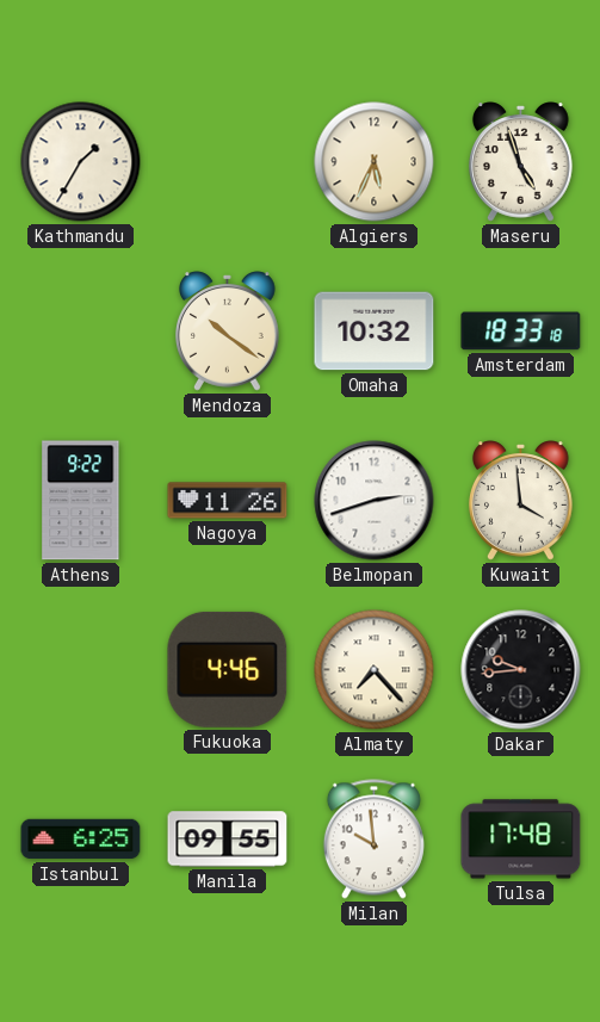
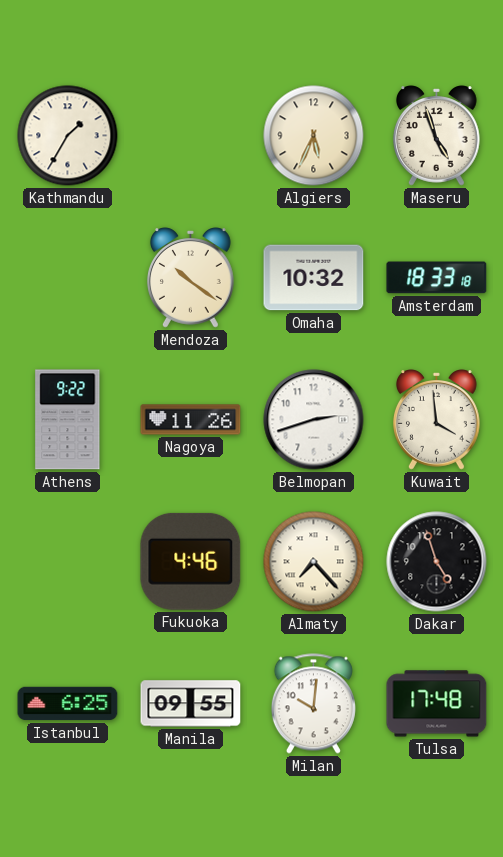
Dakar: 9:44 -> 4:57
Milan: 9:59 -> 10:01
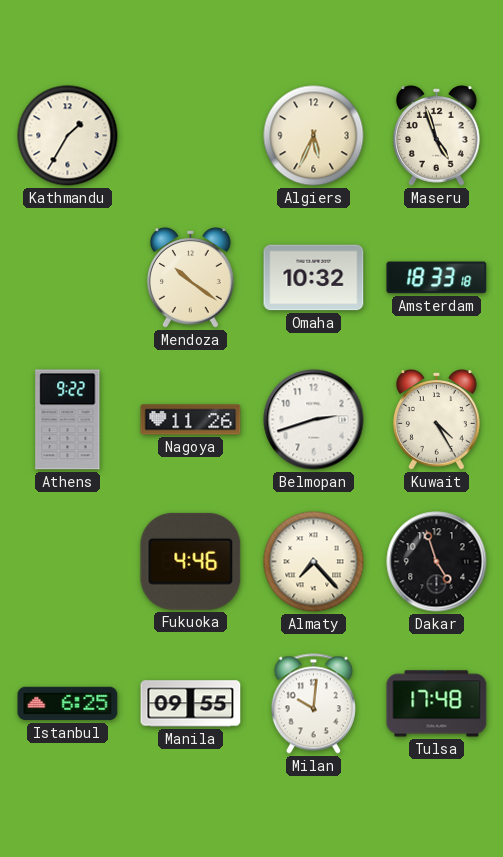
Kuwait: 3:59 -> 4:25
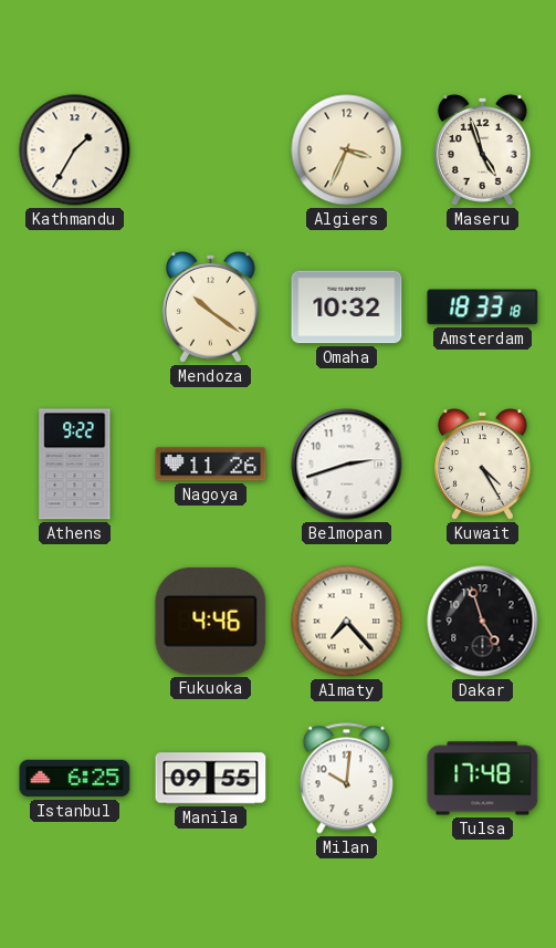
Algiers: 5:34 -> 3:34
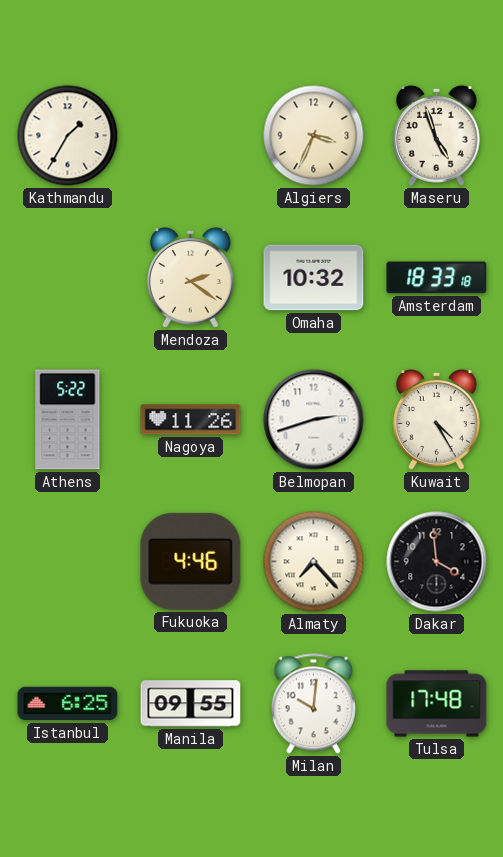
Mendoza: 10:21 -> 2:21
Athens: 9:22 -> 5:22
Dakar: 4:57 -> 3:59
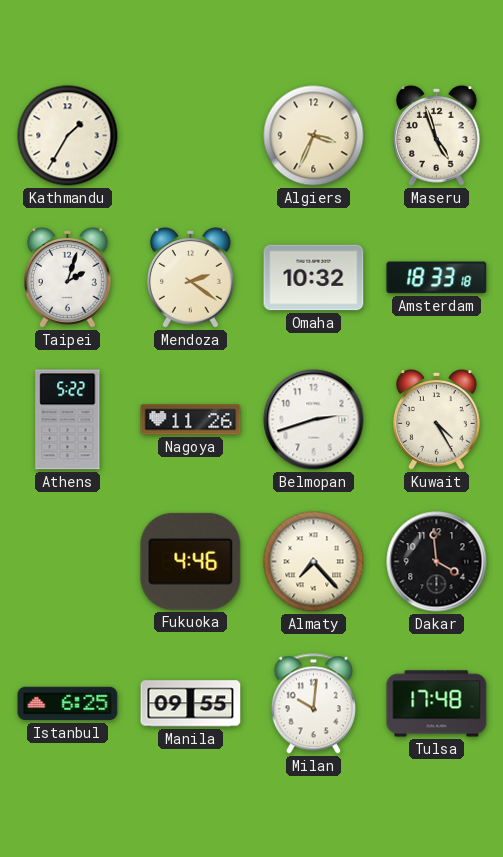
Taipei: none -> 2:03
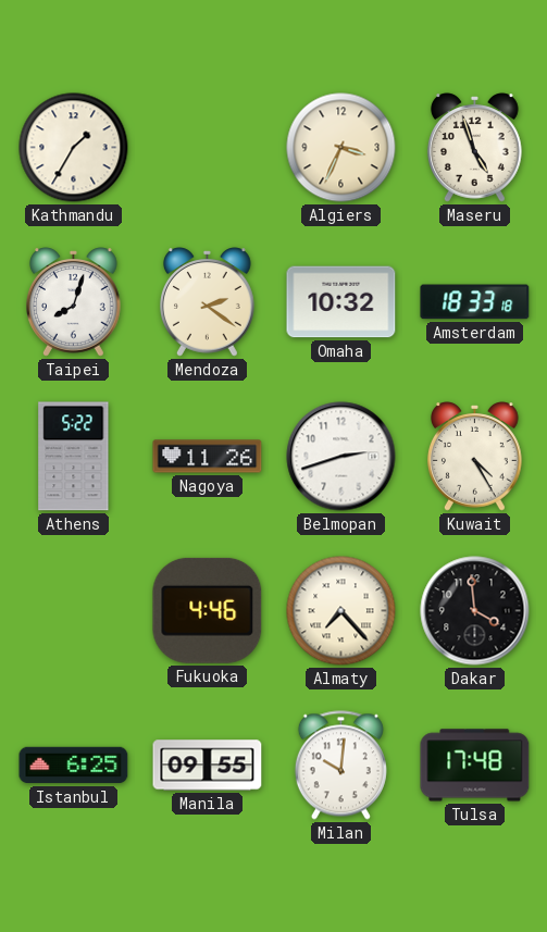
Taipei: 2:03 -> 8:03
